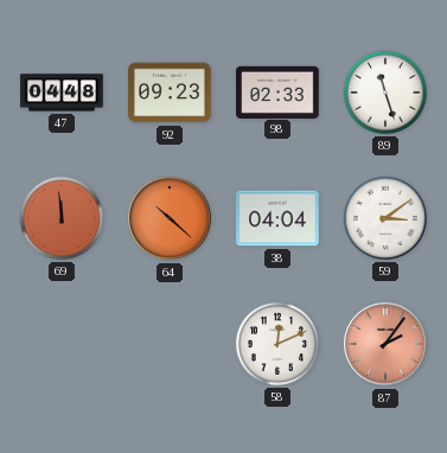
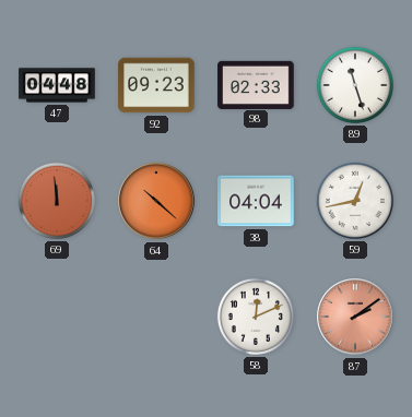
59: 3:09 -> 12:43
87: 2:06 -> 2:09
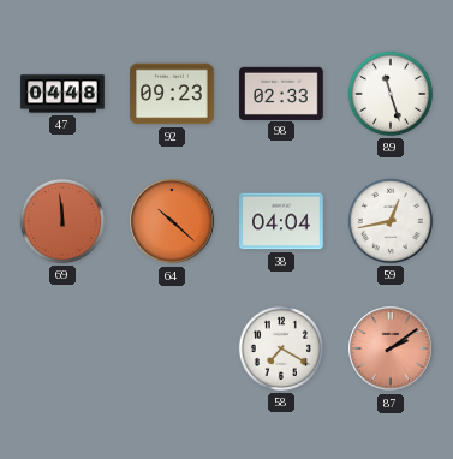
58: 12:11 -> 7:20
